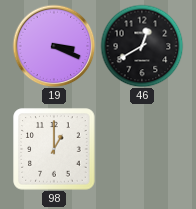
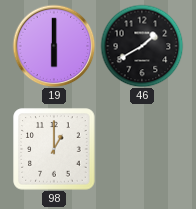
19: 3:19 -> 6:00
46: 12:40 -> 1:40
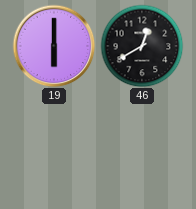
46: 1:40 -> 12:40
98: 1:00 -> none
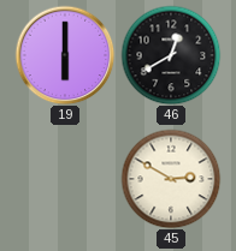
45: none -> 2:50
